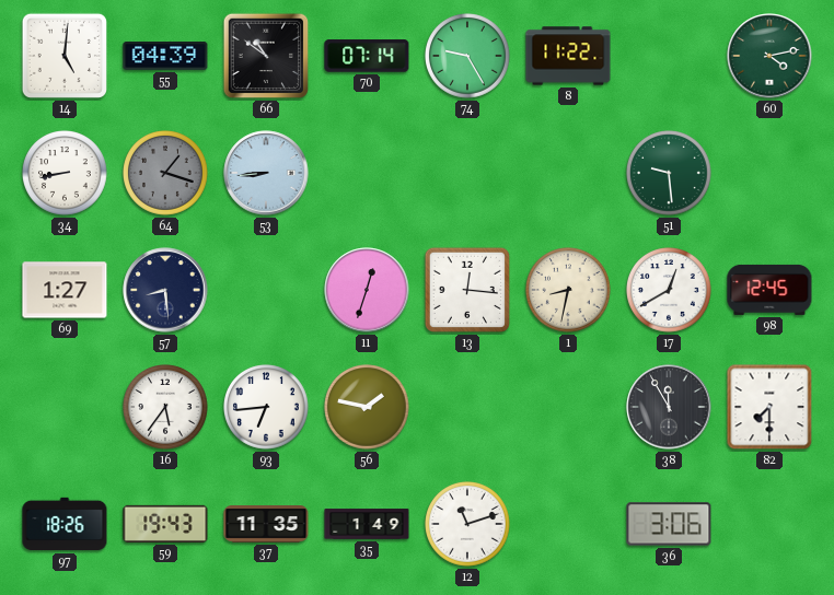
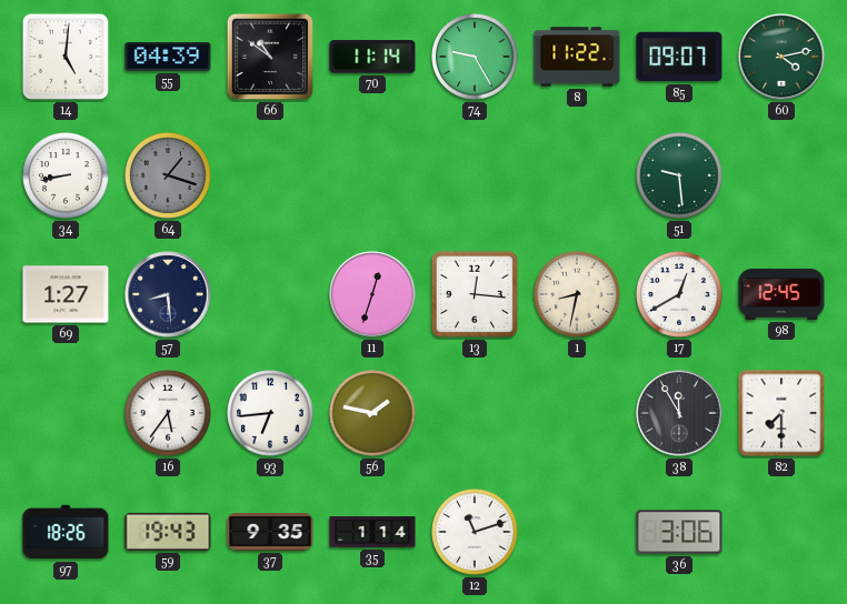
70: 07:14 -> 11:14
85: none -> 09:07
53: 8:44 -> none
37: 11:35 -> 9:35
35: 1:49 -> 1:14
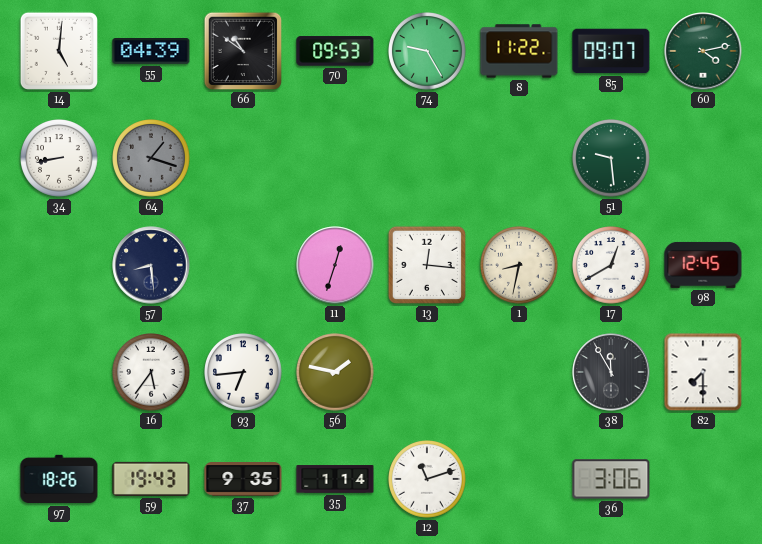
70: 11:14 -> 09:53
69: 1:27 -> none
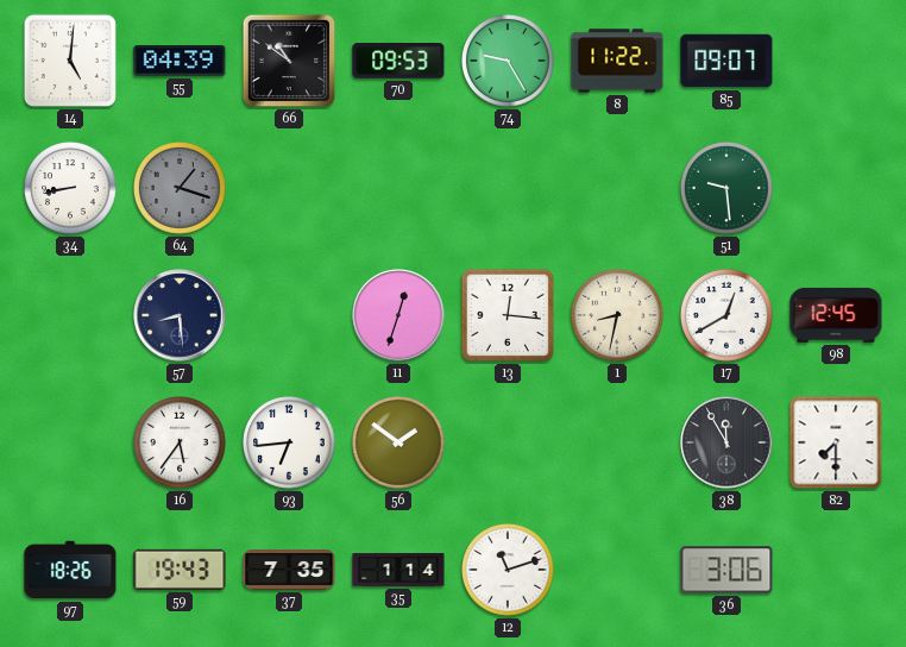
60: 4:13 -> none
56: 1:47 -> 1:51
37: 9:35 -> 7:35
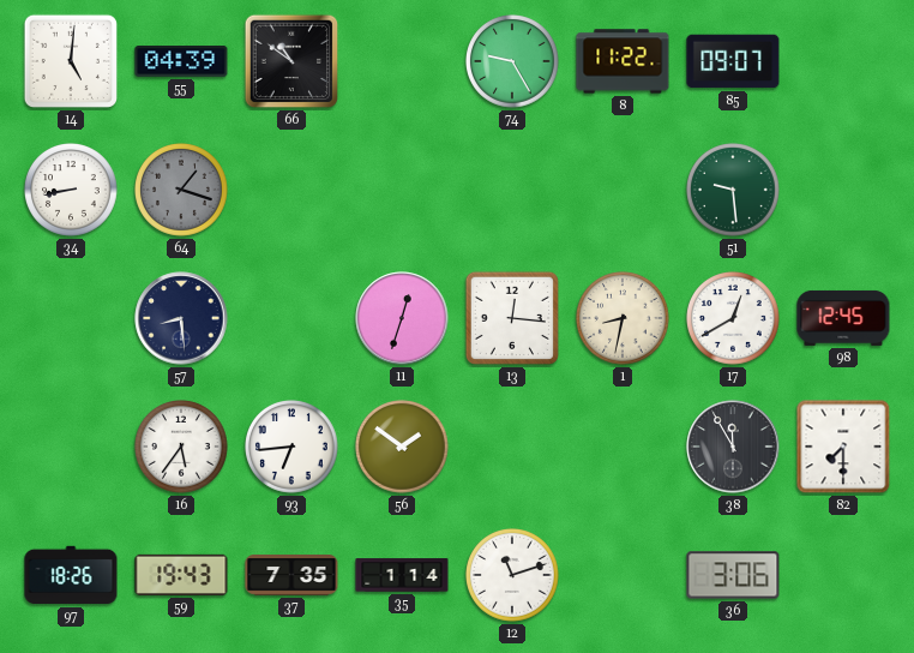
70: 09:53 -> none
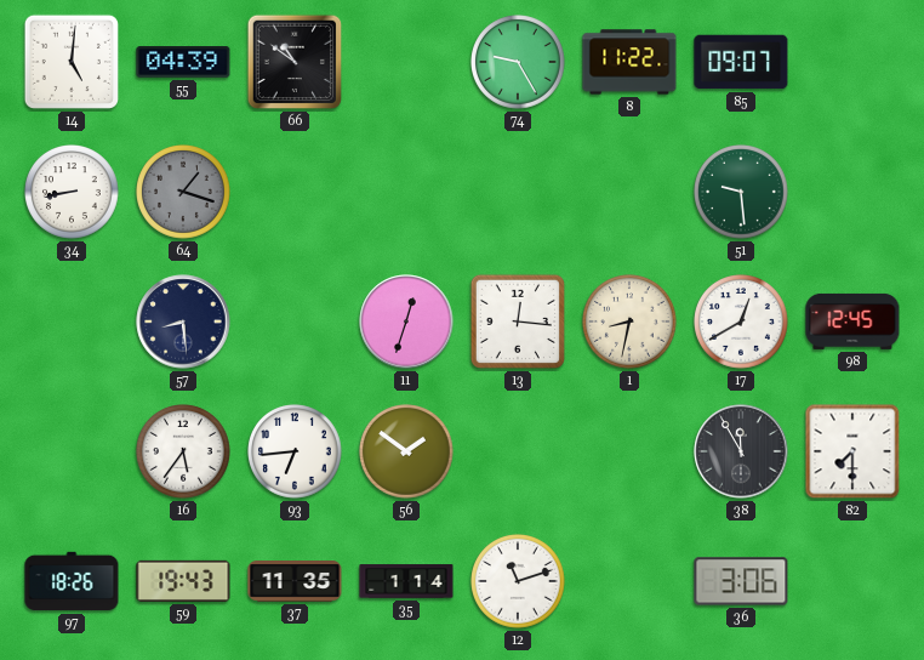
37: 7:35 -> 11:35
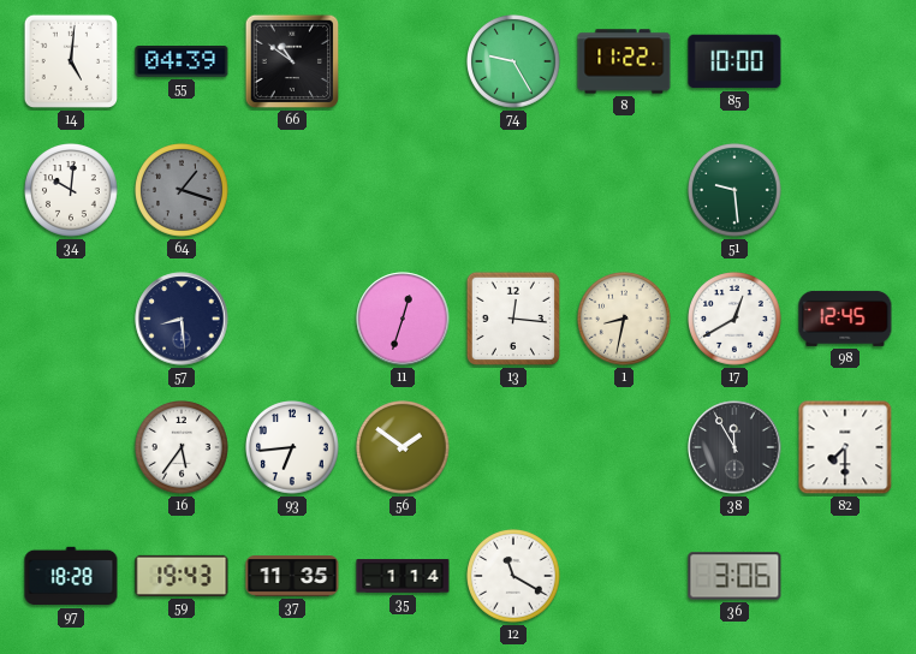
85: 09:07 -> 10:00
34: 8:43 -> 10:01
97: 18:26 -> 18:28
12: 11:12 -> 11:20
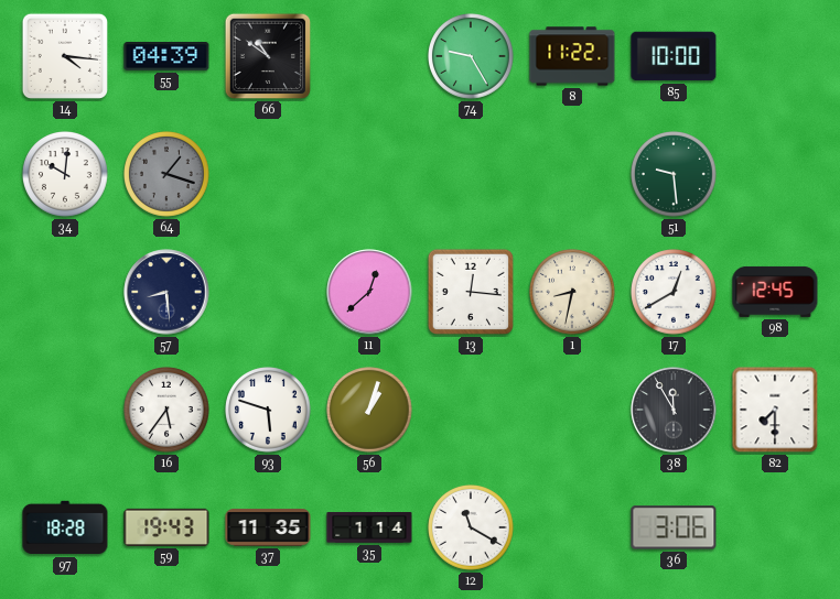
14: 5:01 -> 4:16
11: 12:33 -> 12:38
93: 6:44 -> 5:48
56: 1:51 -> 1:03
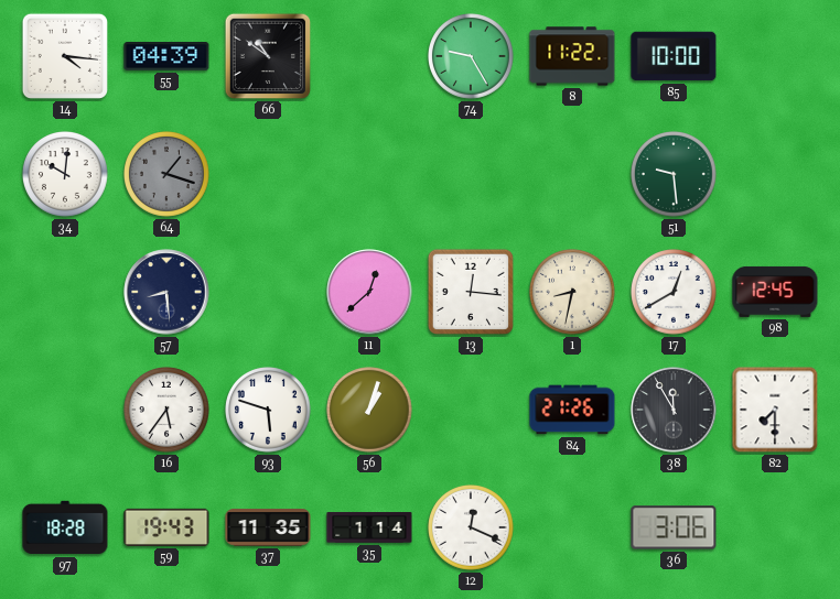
84: none -> 21:26
12: 11:20 -> 12:19
